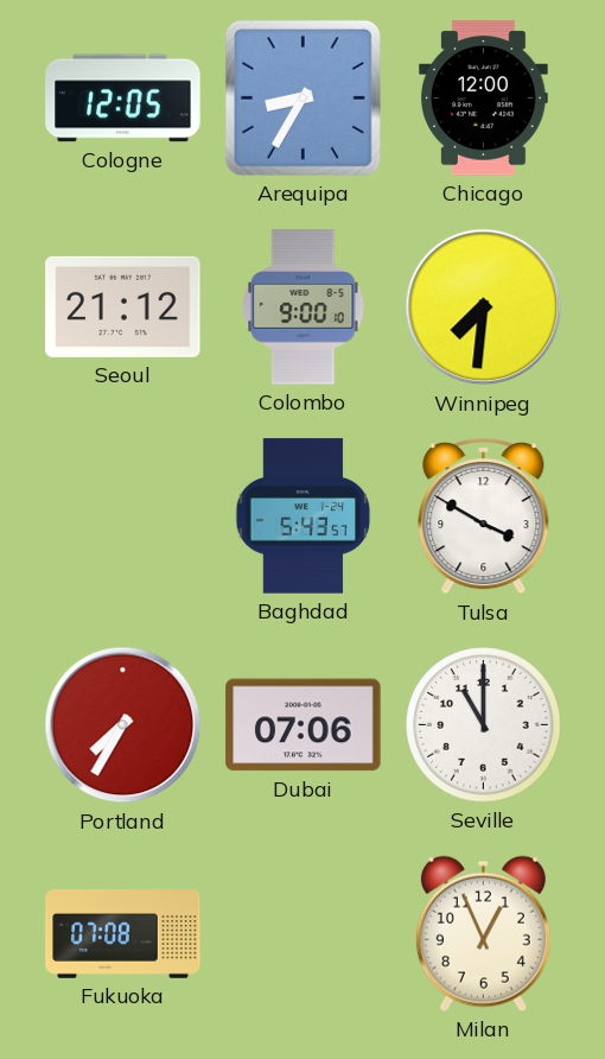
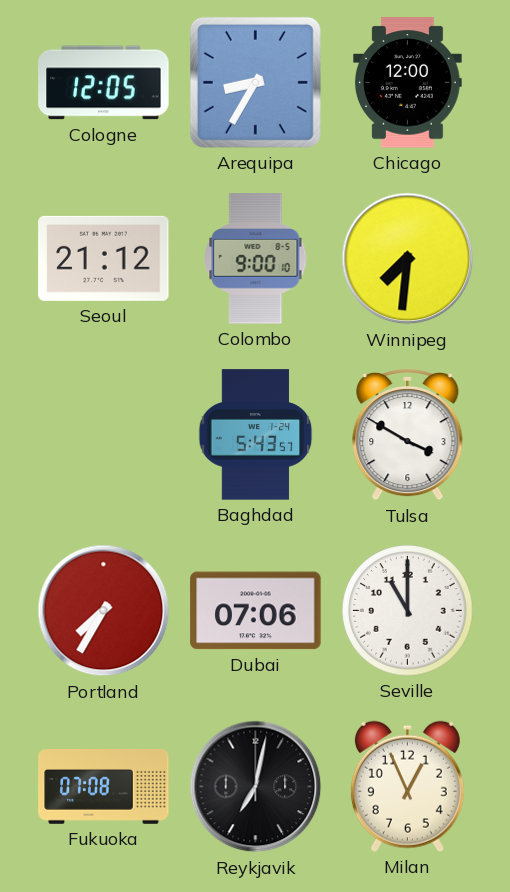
Reykjavik: none -> 7:02
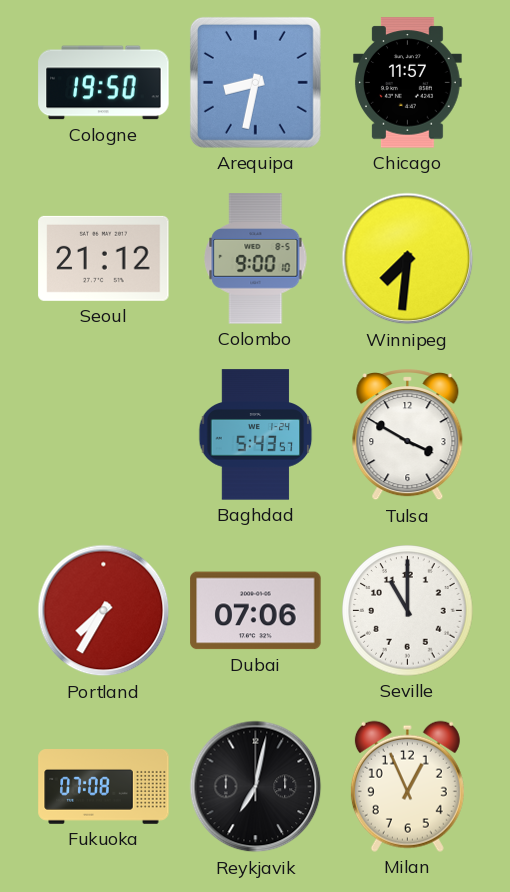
Cologne: 12:05 -> 19:50
Arequipa: 8:35 -> 8:32
Chicago: 12:00 -> 11:57
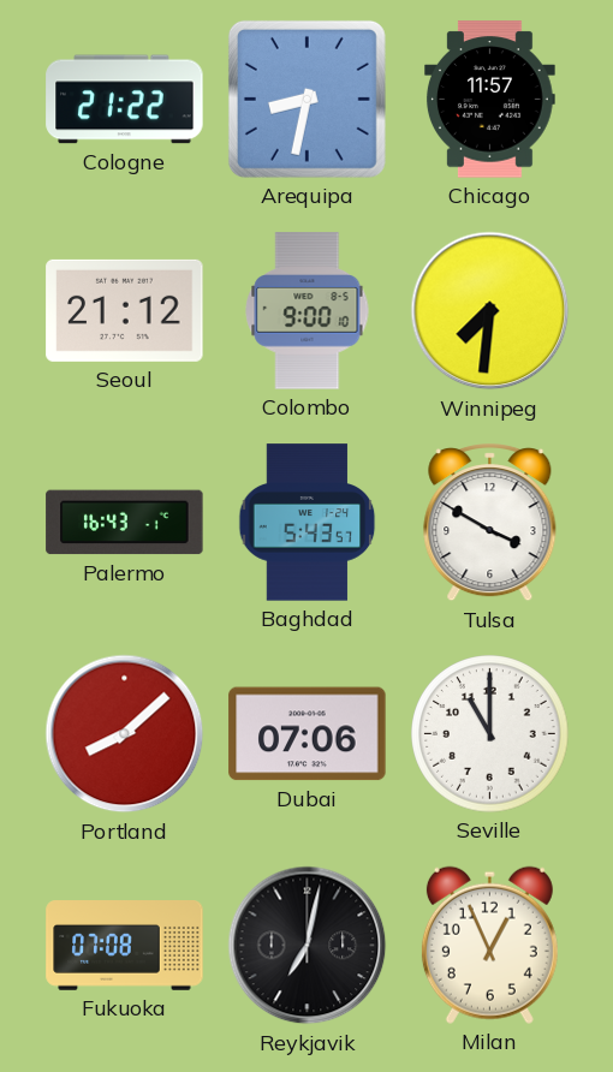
Cologne: 19:50 -> 21:22
Palermo: none -> 16:43
Portland: 7:35 -> 8:08
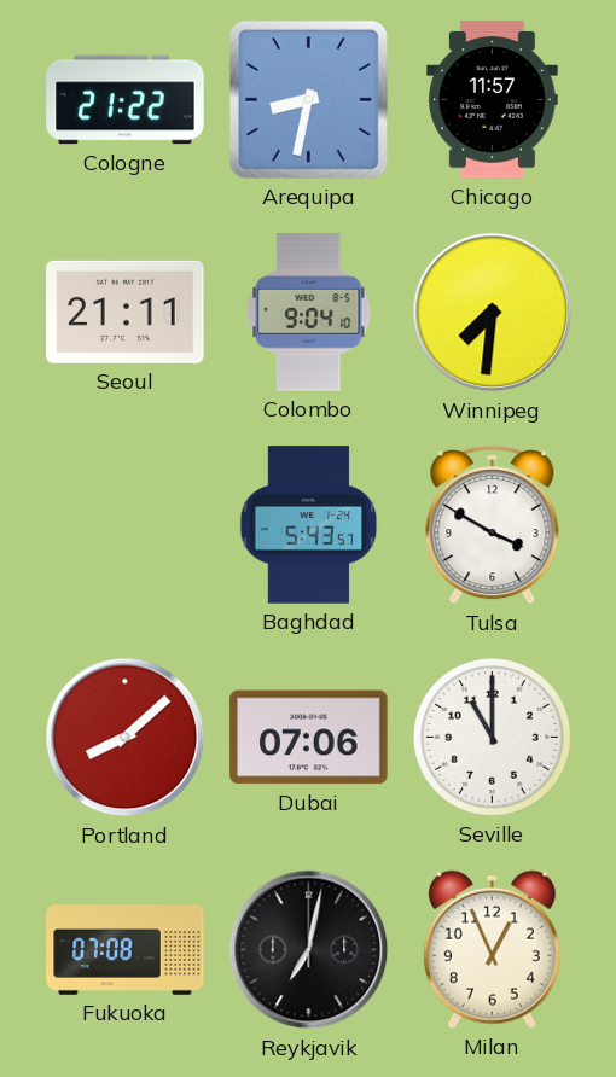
Seoul: 21:12 -> 21:11
Colombo: 9:00 -> 9:04
Palermo: 16:43 -> none
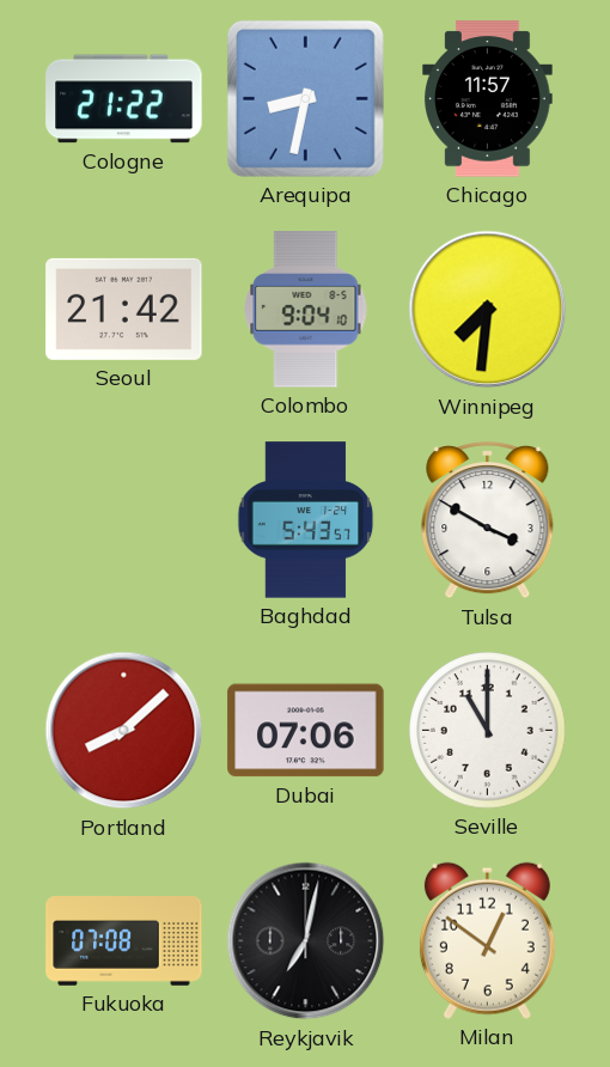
Seoul: 21:11 -> 21:42
Milan: 12:56 -> 12:51
